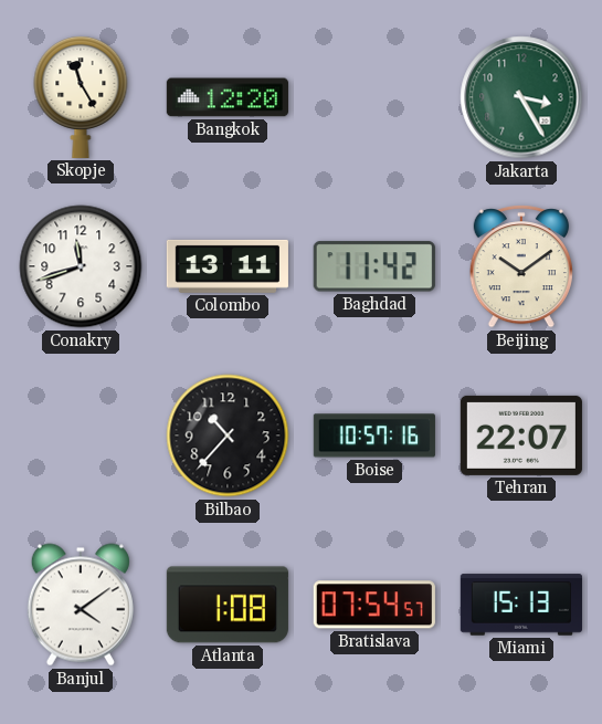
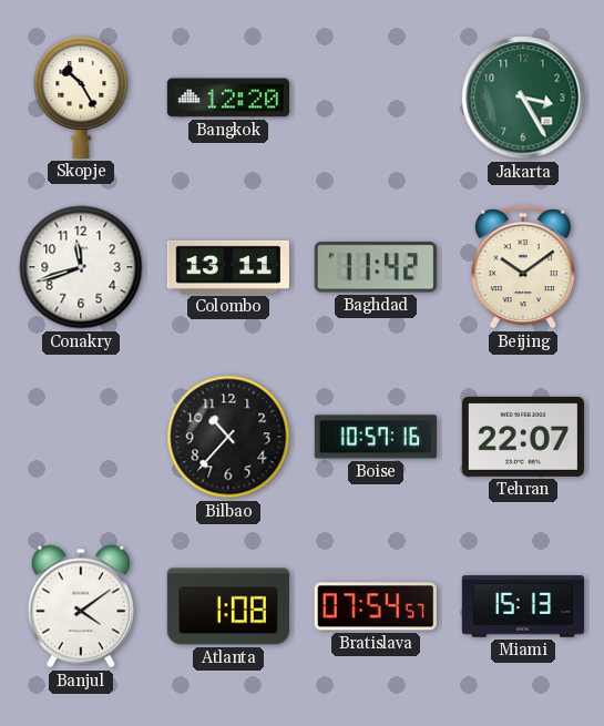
Skopje: 11:25 -> 10:25
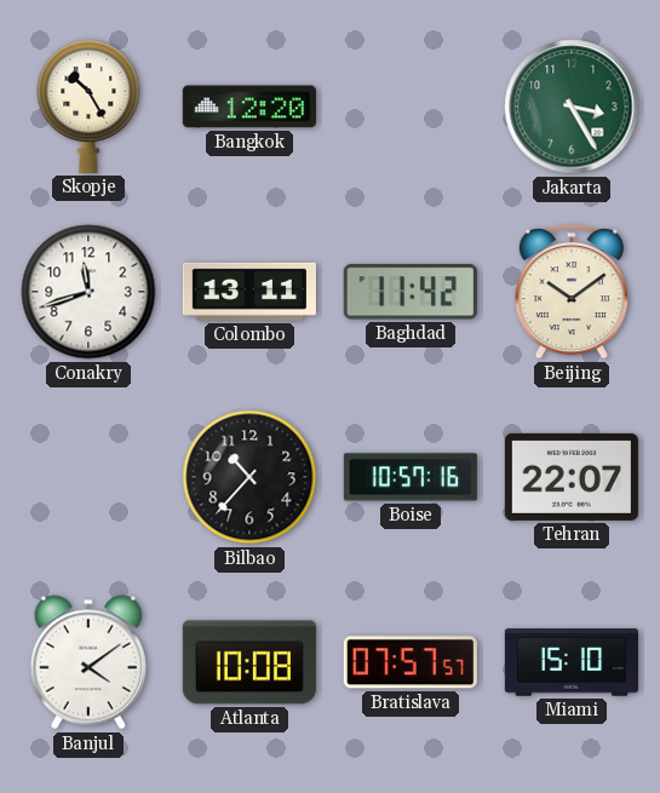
Atlanta: 1:08 -> 10:08
Bratislava: 07:54 -> 07:57
Miami: 15:13 -> 15:10
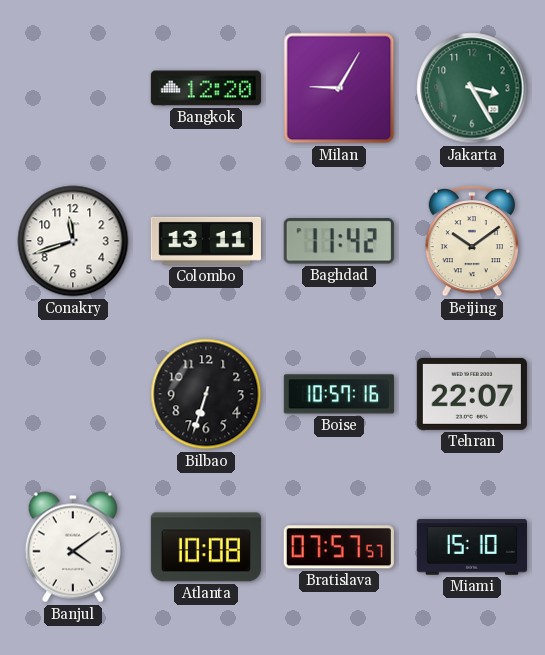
Skopje: 10:25 -> none
Milan: none -> 9:05
Bilbao: 10:37 -> 6:33
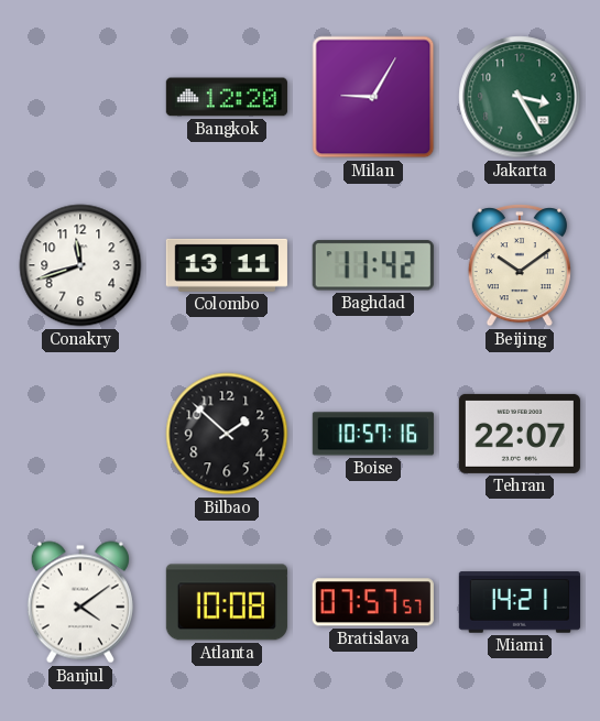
Bilbao: 6:33 -> 1:52
Miami: 15:10 -> 14:21
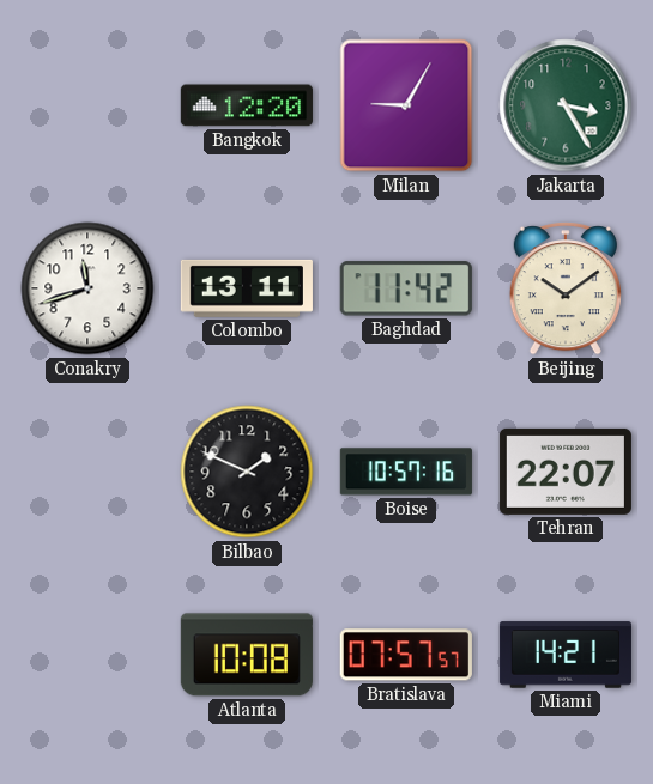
Bilbao: 1:52 -> 1:49
Banjul: 4:09 -> none
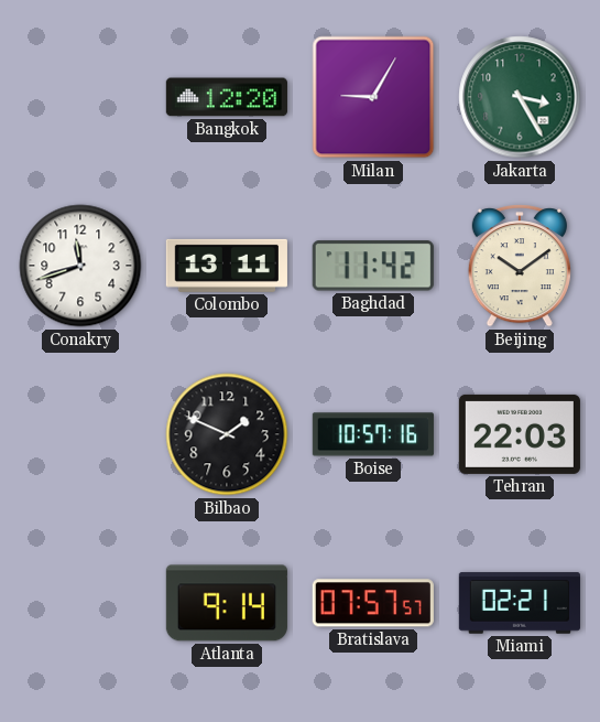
Tehran: 22:07 -> 22:03
Atlanta: 10:08 -> 9:14
Miami: 14:21 -> 02:21
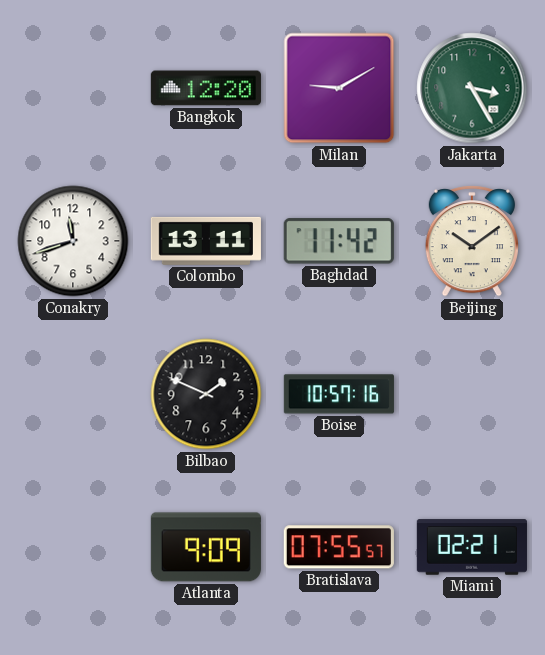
Milan: 9:05 -> 9:10
Tehran: 22:03 -> none
Atlanta: 9:14 -> 9:09
Bratislava: 07:57 -> 07:55
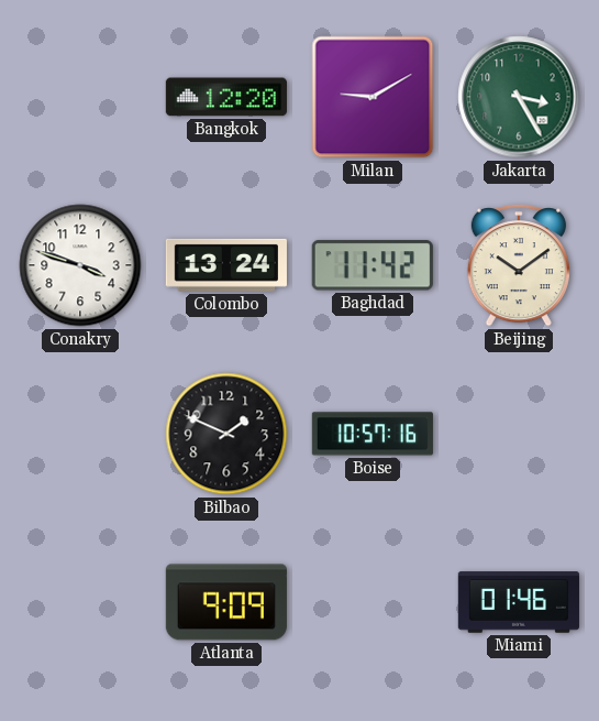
Conakry: 11:42 -> 3:48
Colombo: 13:11 -> 13:24
Bratislava: 07:55 -> none
Miami: 02:21 -> 01:46
